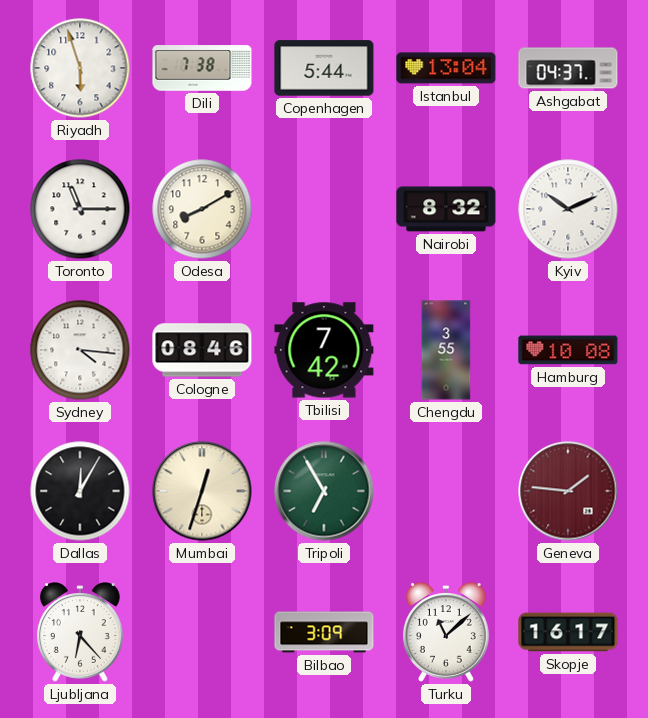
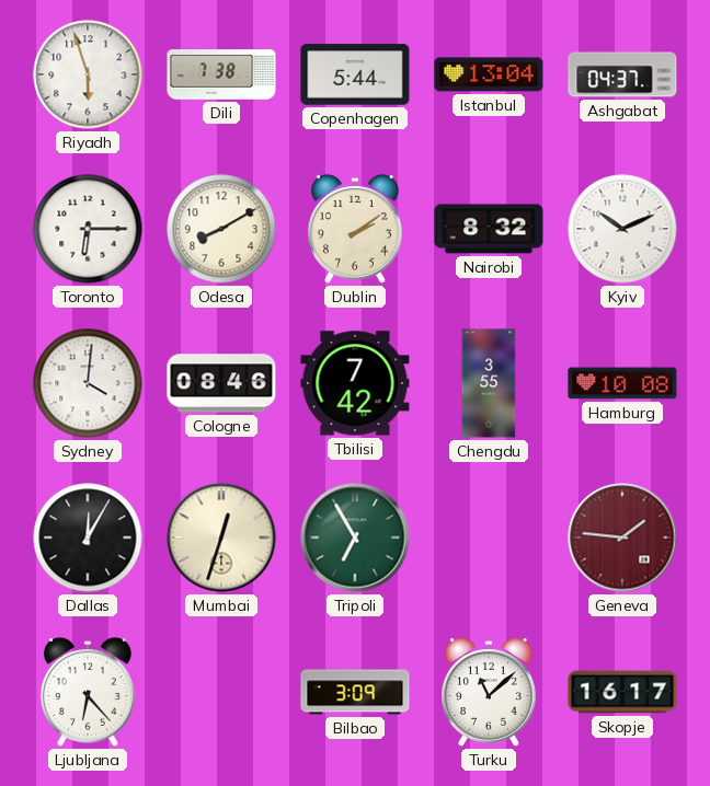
Toronto: 11:15 -> 6:15
Dublin: none -> 2:09
Sydney: 4:16 -> 4:01
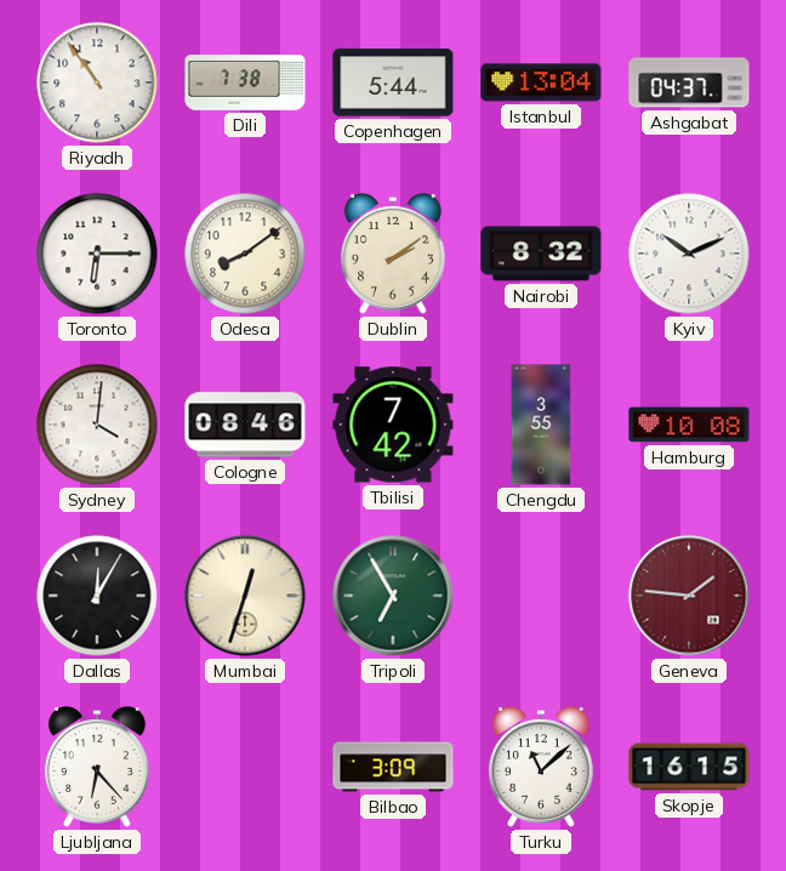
Riyadh: 5:57 -> 10:54
Odesa: 8:10 -> 8:09
Skopje: 16:17 -> 16:15
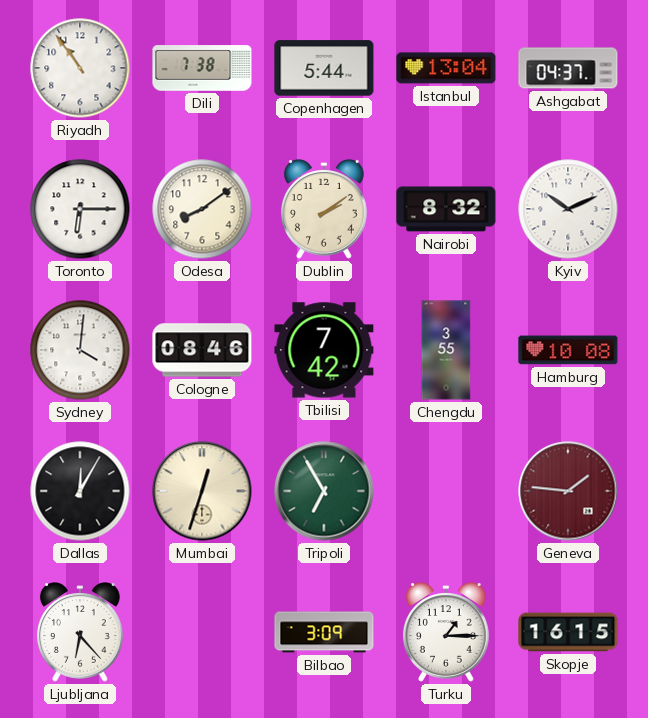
Turku: 11:08 -> 1:15
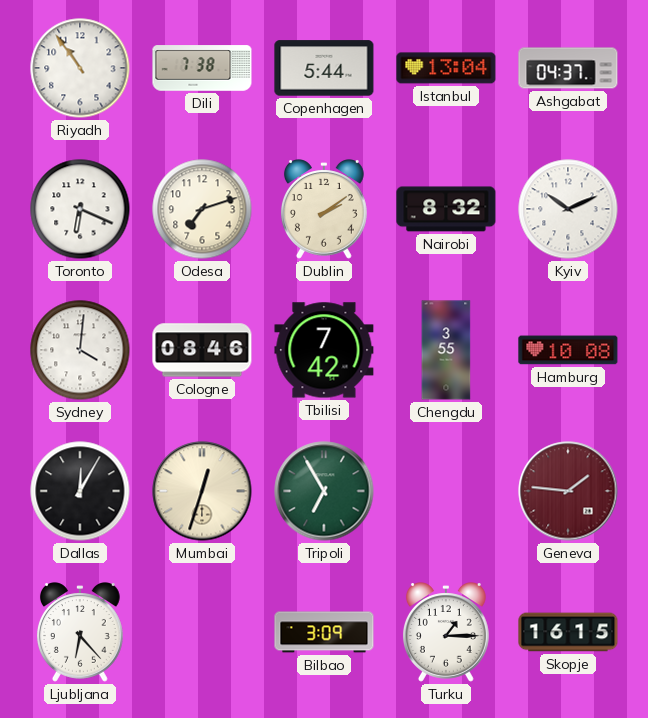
Toronto: 6:15 -> 6:19
Odesa: 8:09 -> 7:12
